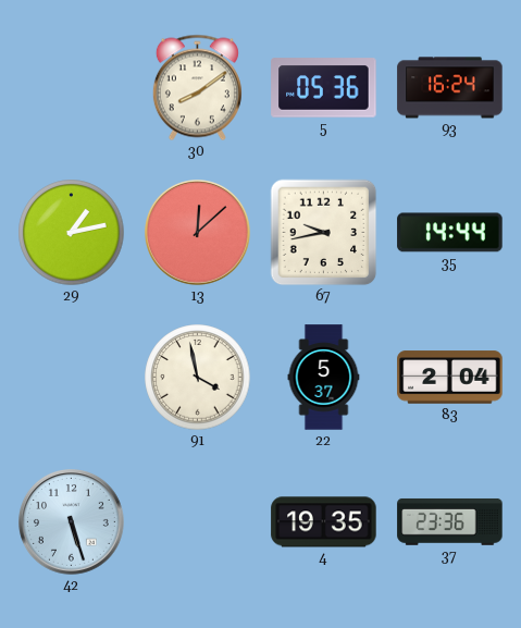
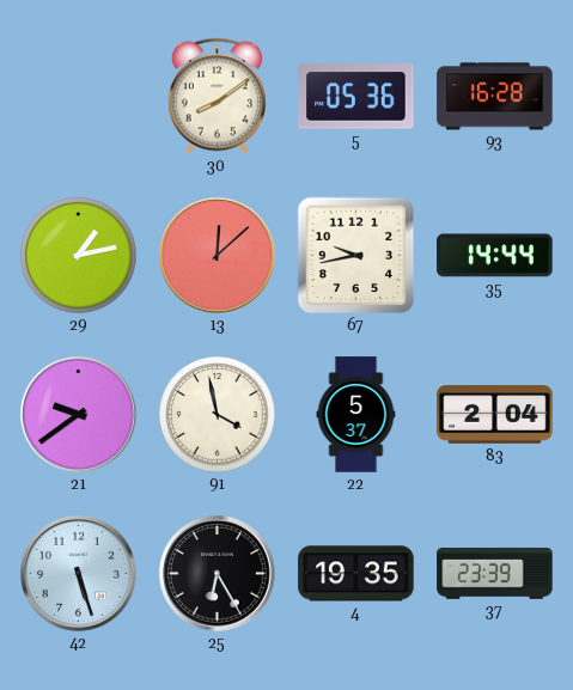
93: 16:24 -> 16:28
21: none -> 9:39
25: none -> 6:25
37: 23:36 -> 23:39
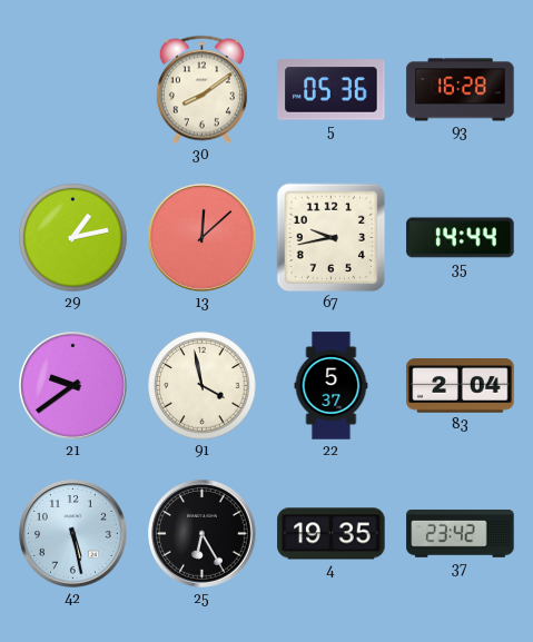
42: 5:27 -> 5:28
37: 23:39 -> 23:42
